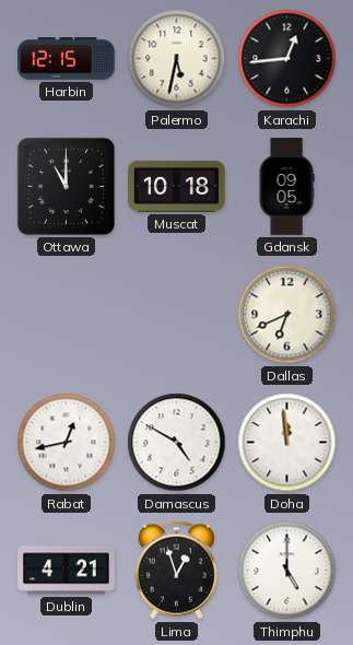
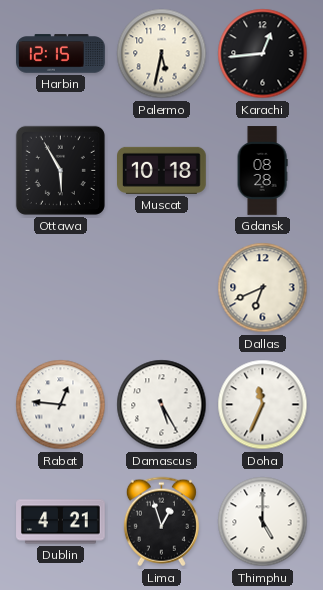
Ottawa: 11:00 -> 5:55
Gdansk: 09:05 -> 08:28
Rabat: 12:43 -> 12:46
Damascus: 4:50 -> 5:25
Doha: 11:59 -> 11:34
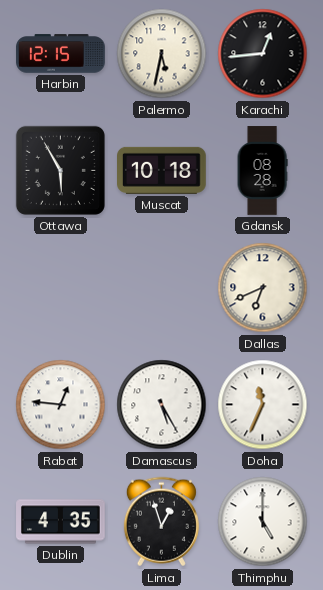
Dublin: 4:21 -> 4:35
